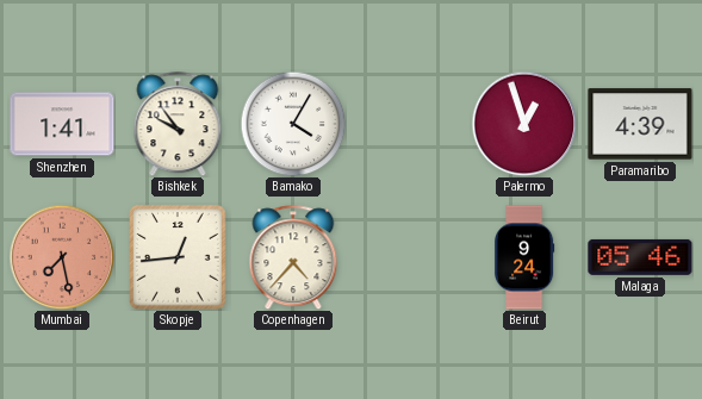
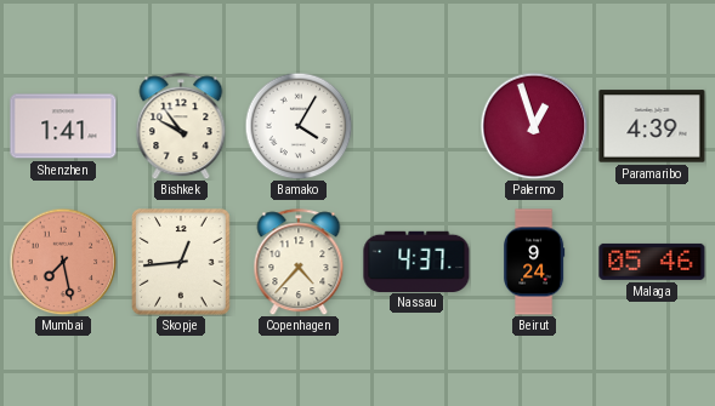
Nassau: none -> 4:37
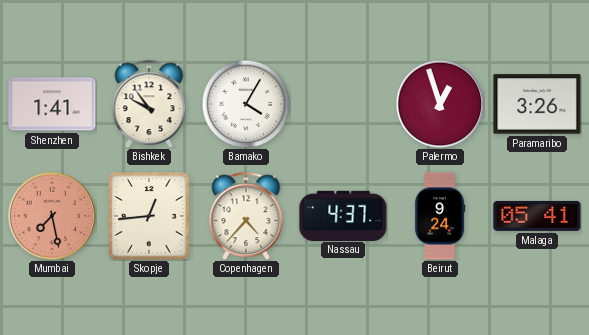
Paramaribo: 4:39 -> 3:26
Malaga: 05:46 -> 05:41
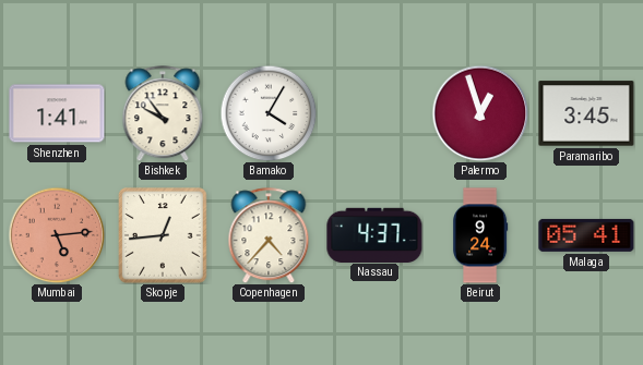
Paramaribo: 3:26 -> 3:45
Mumbai: 7:28 -> 5:14
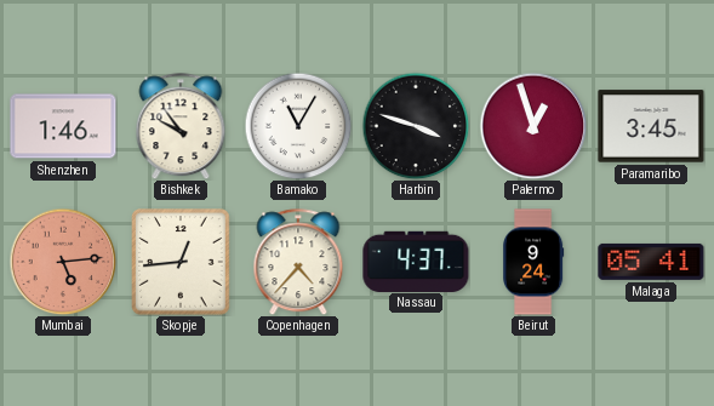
Shenzhen: 1:41 -> 1:46
Bamako: 4:05 -> 11:05
Harbin: none -> 3:48
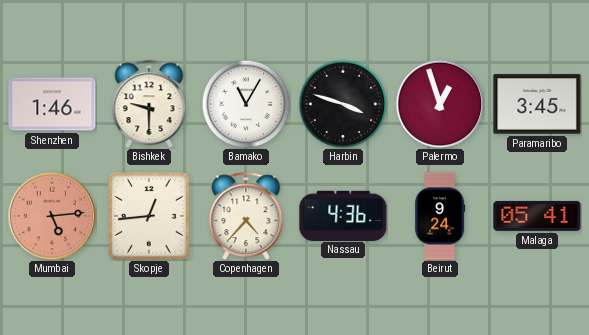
Bishkek: 9:54 -> 9:30
Nassau: 4:37 -> 4:36
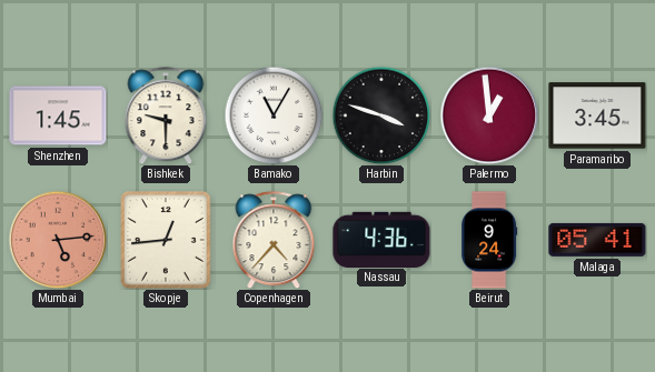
Shenzhen: 1:46 -> 1:45
Palermo: 12:57 -> 12:59
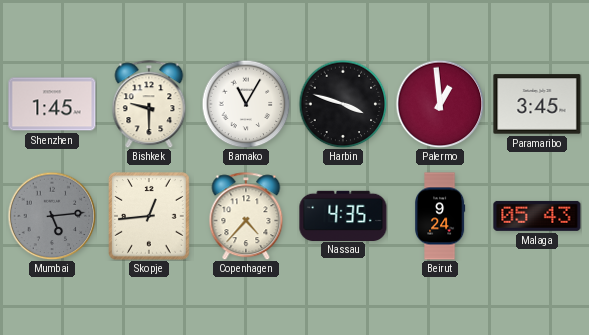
Mumbai dial: salmon -> grey
Nassau: 4:36 -> 4:35
Malaga: 05:41 -> 05:43
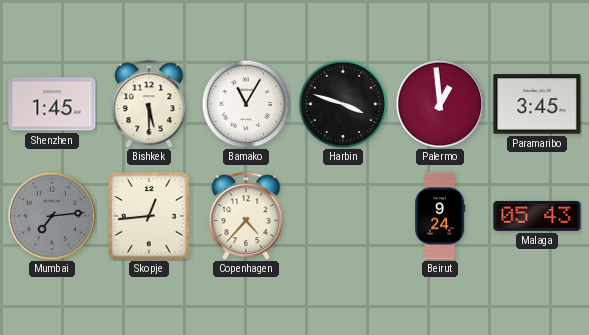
Bishkek: 9:30 -> 5:30
Mumbai: 5:14 -> 7:14
Nassau: 4:35 -> none
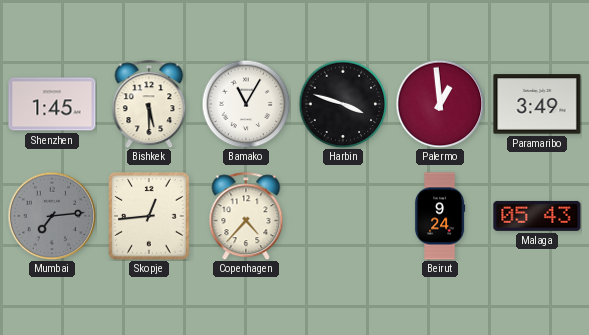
Paramaribo: 3:45 -> 3:49
